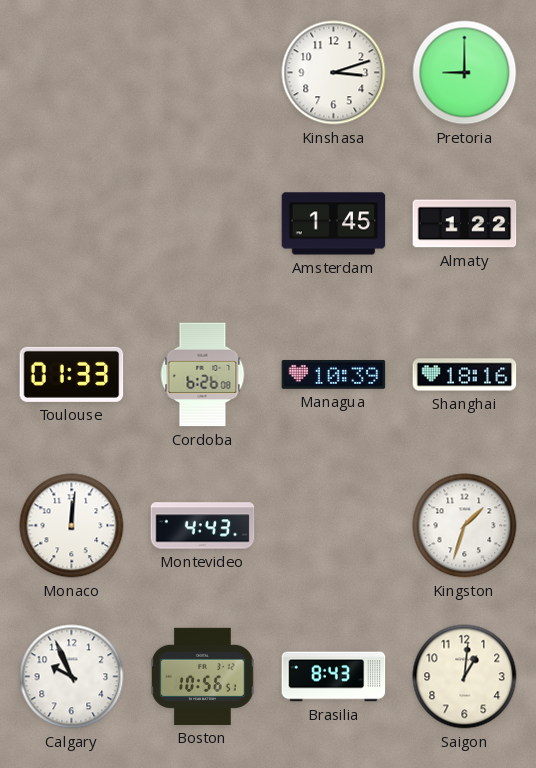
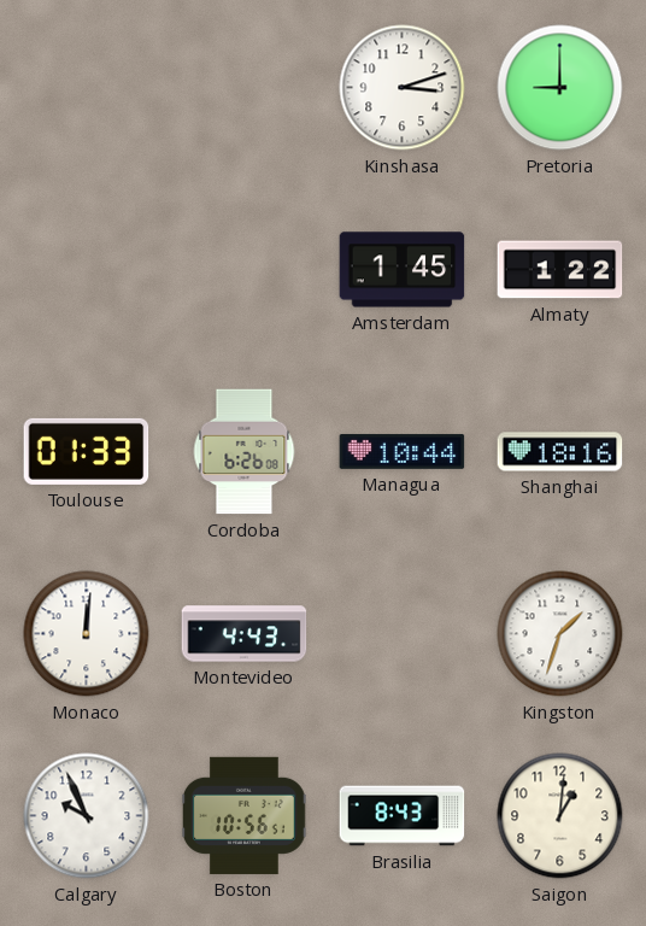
Managua: 10:39 -> 10:44
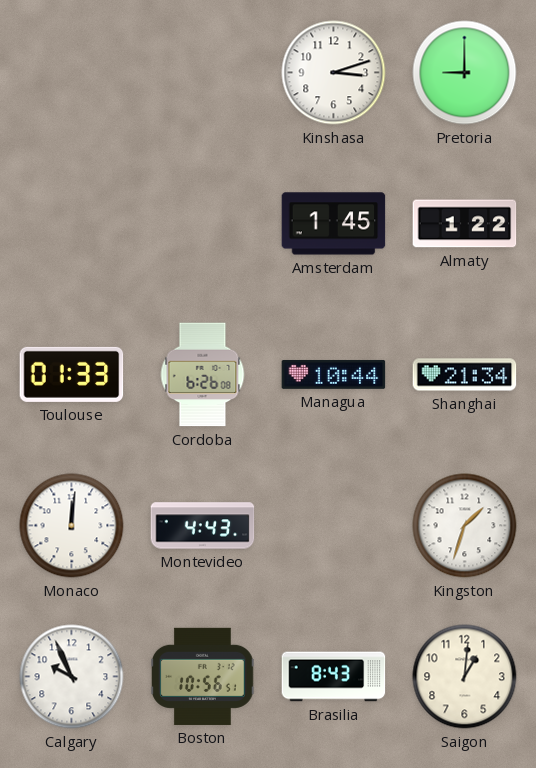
Shanghai: 18:16 -> 21:34
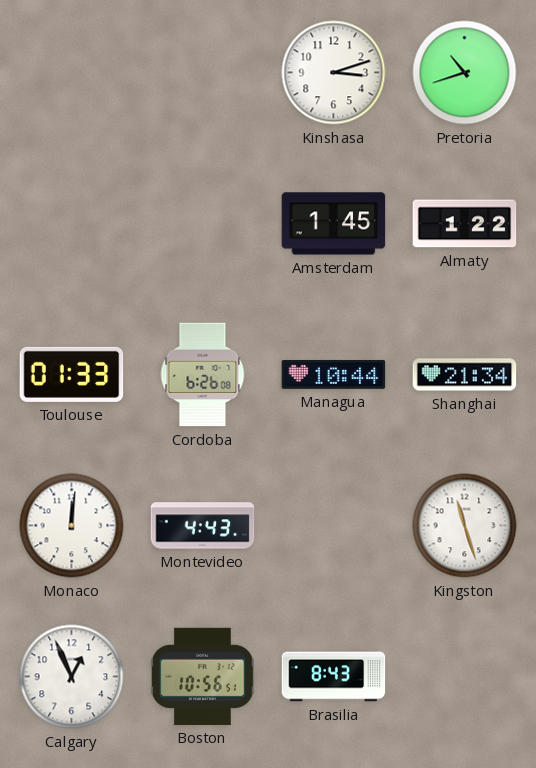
Pretoria: 9:00 -> 10:42
Kingston: 1:33 -> 11:27
Calgary: 9:56 -> 12:56
Saigon: 1:01 -> none
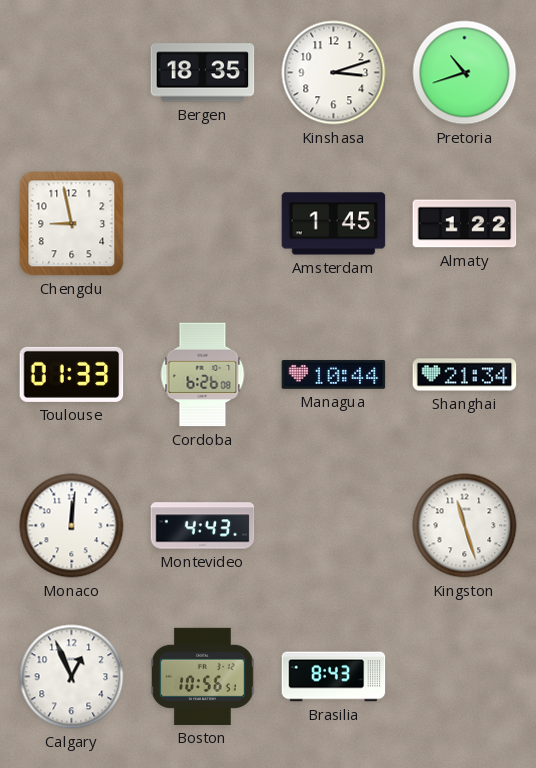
Bergen: none -> 18:35
Chengdu: none -> 8:58
